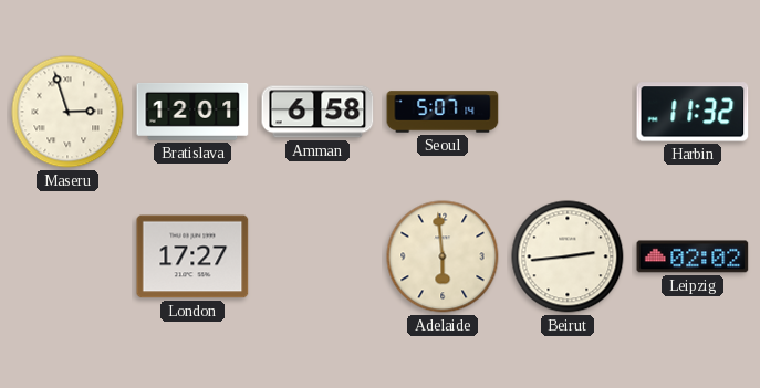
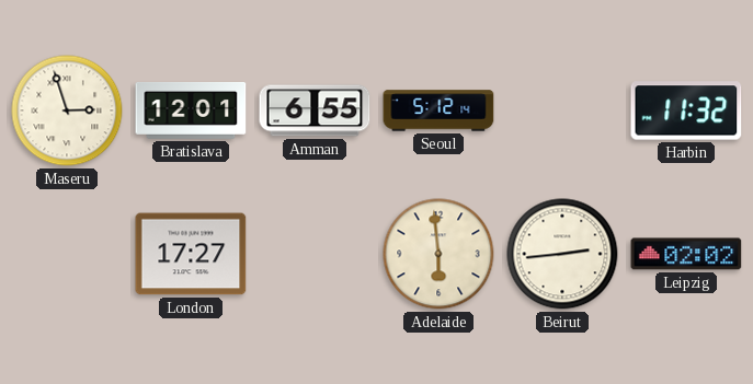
Amman: 6:58 -> 6:55
Seoul: 5:07 -> 5:12
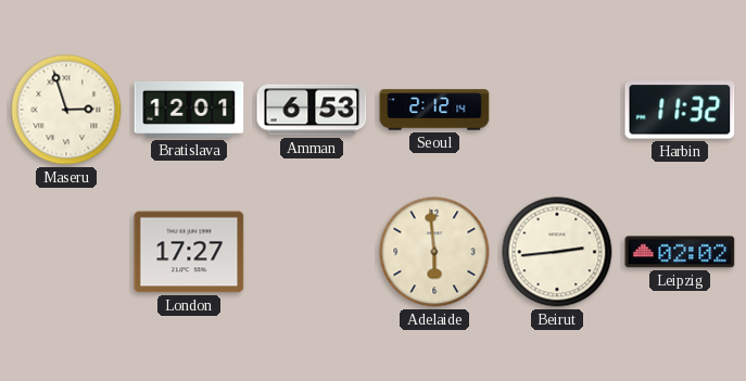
Amman: 6:55 -> 6:53
Seoul: 5:12 -> 2:12
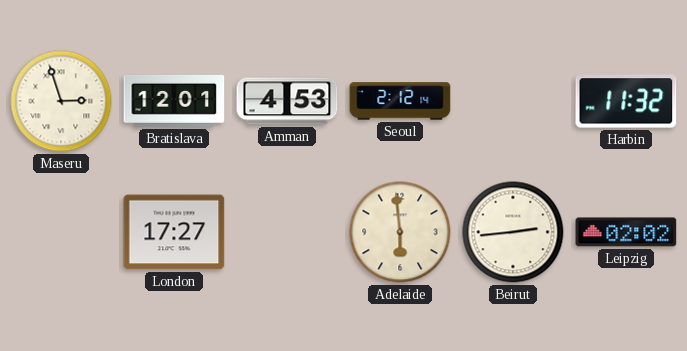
Amman: 6:53 -> 4:53
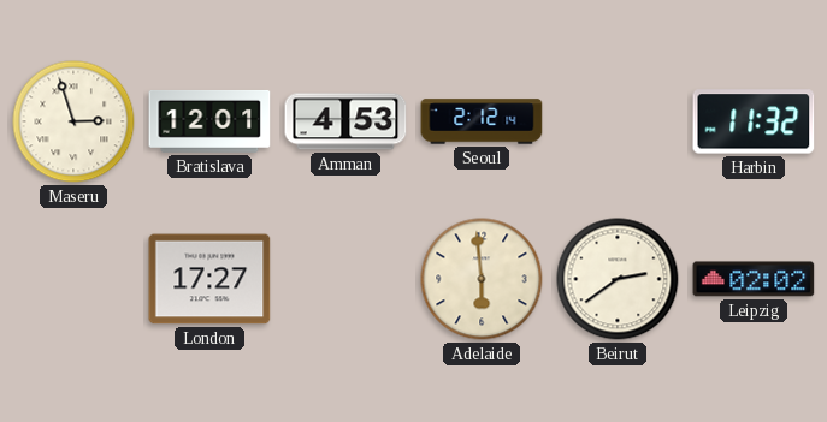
Beirut: 2:44 -> 2:39
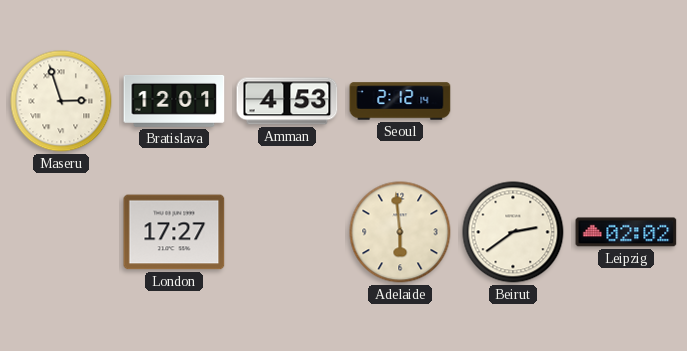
Harbin: 11:32 -> none
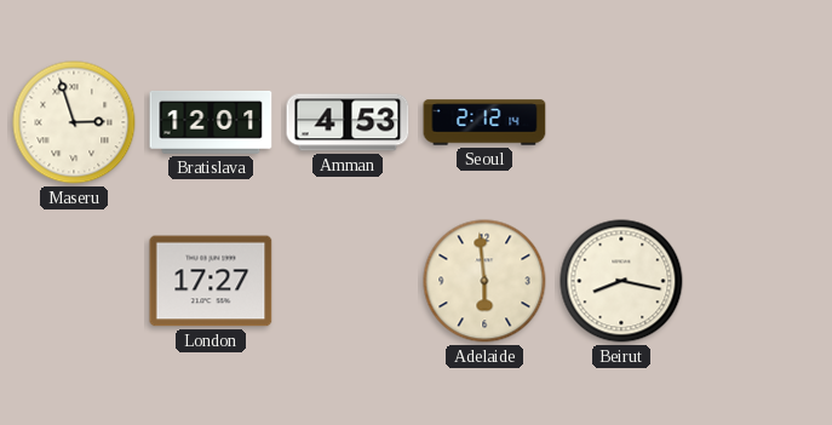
Beirut: 2:39 -> 8:17
Leipzig: 02:02 -> none
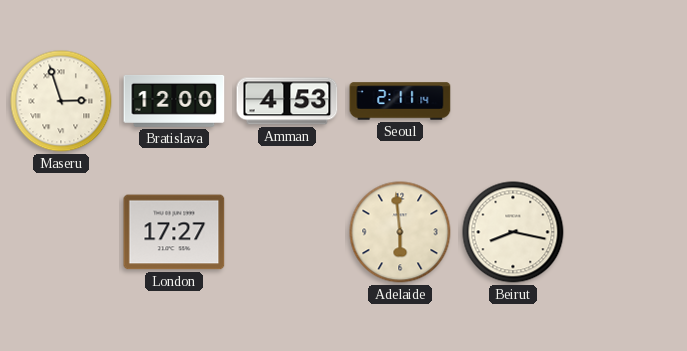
Bratislava: 12:01 -> 12:00
Seoul: 2:12 -> 2:11
